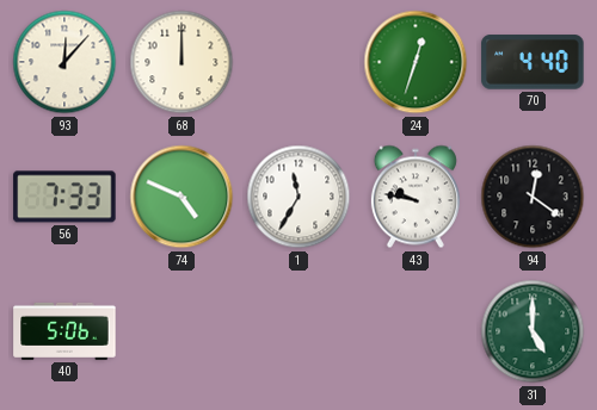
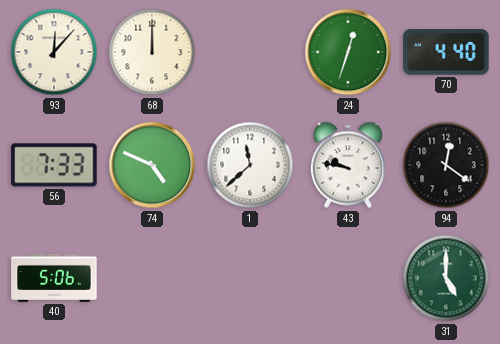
1: 11:35 -> 11:38
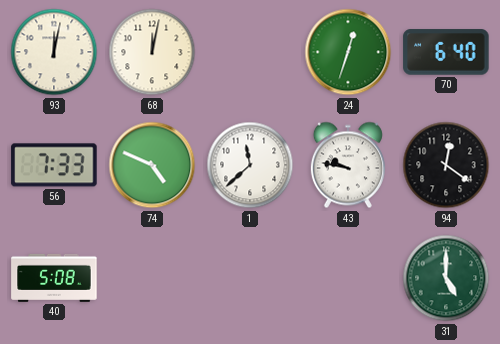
93: 12:07 -> 12:02
68: 12:00 -> 12:02
70: 4:40 -> 6:40
40: 5:06 -> 5:08
